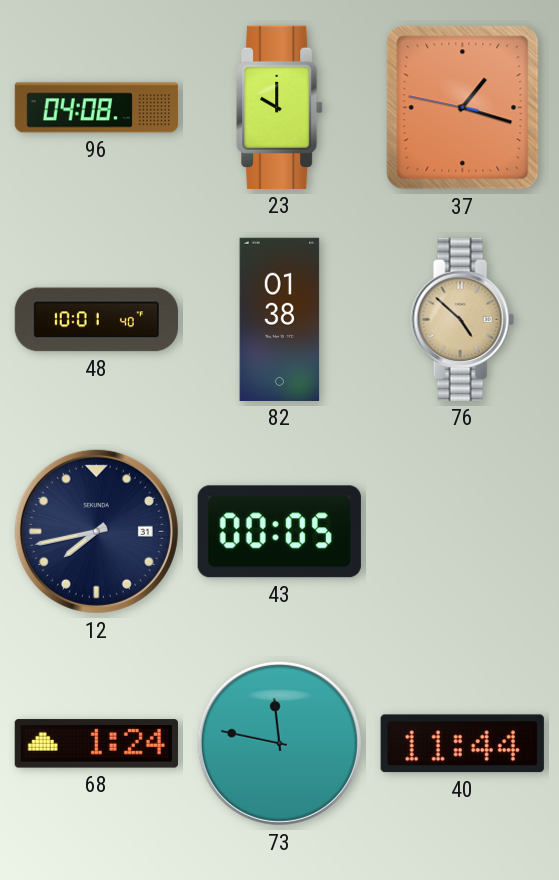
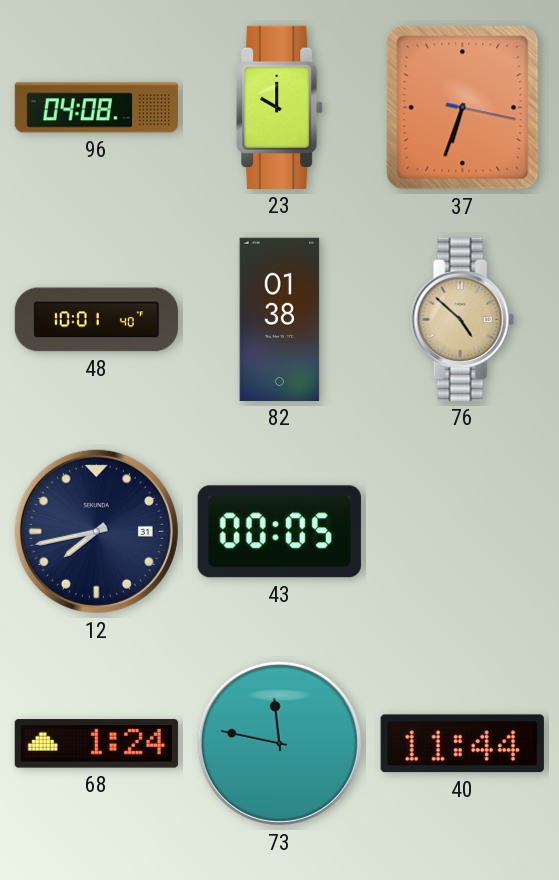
37: 1:17 -> 6:33
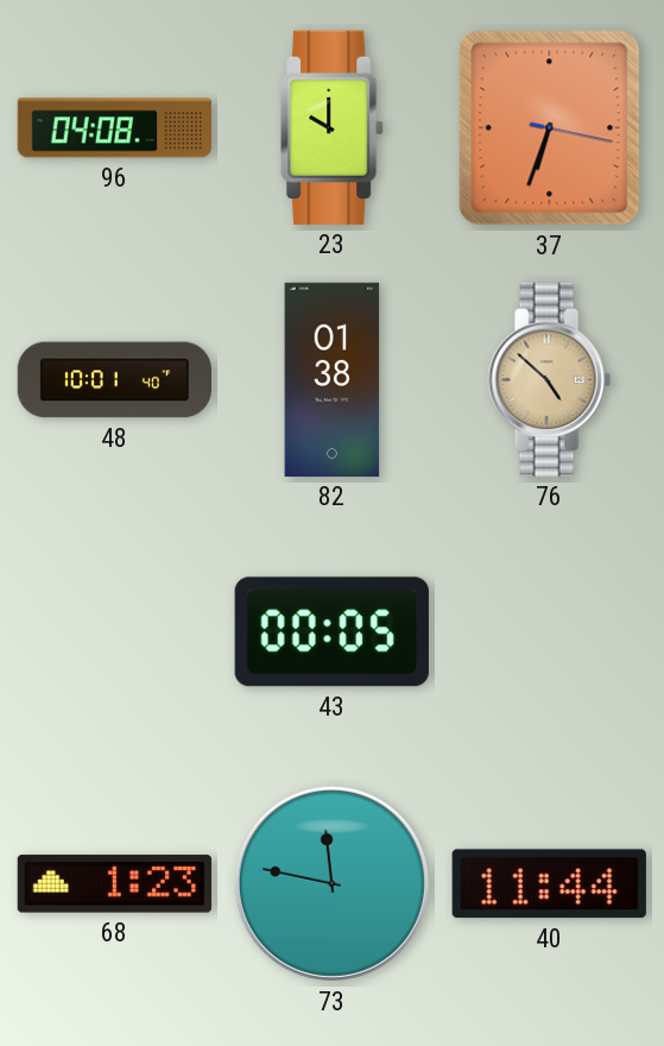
12: 7:43 -> none
68: 1:24 -> 1:23
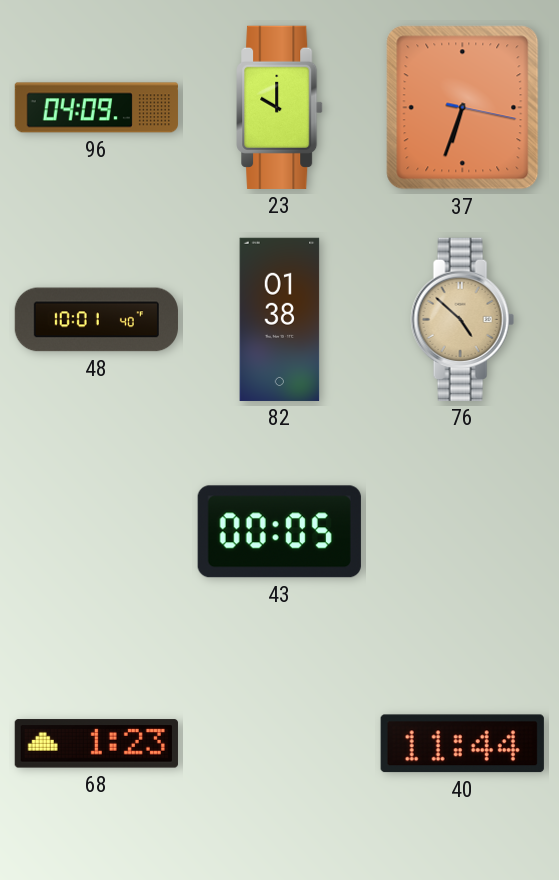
96: 04:08 -> 04:09
73: 11:47 -> none
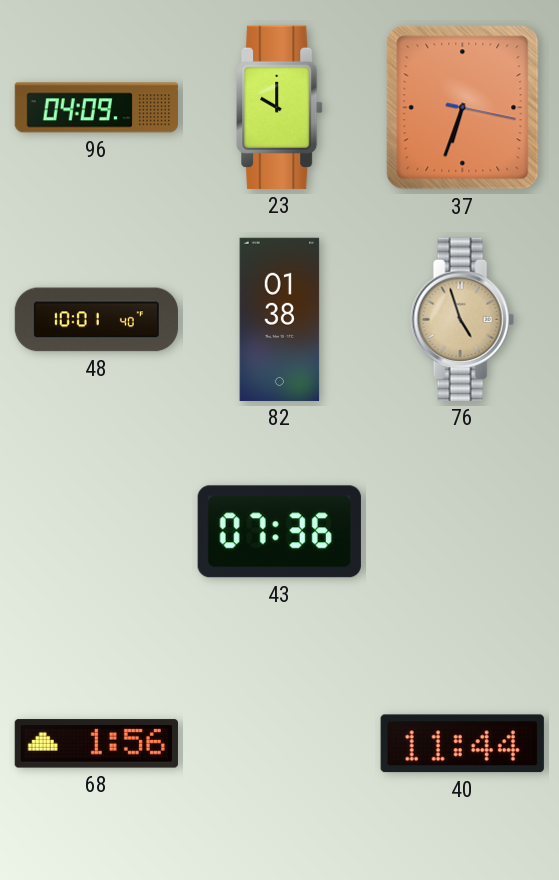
76: 4:52 -> 4:57
43: 00:05 -> 07:36
68: 1:23 -> 1:56
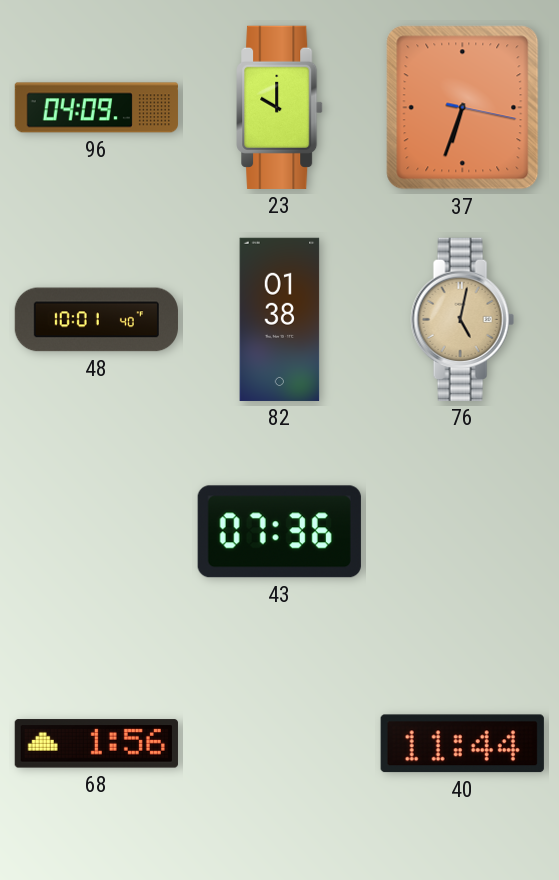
76: 4:57 -> 5:02
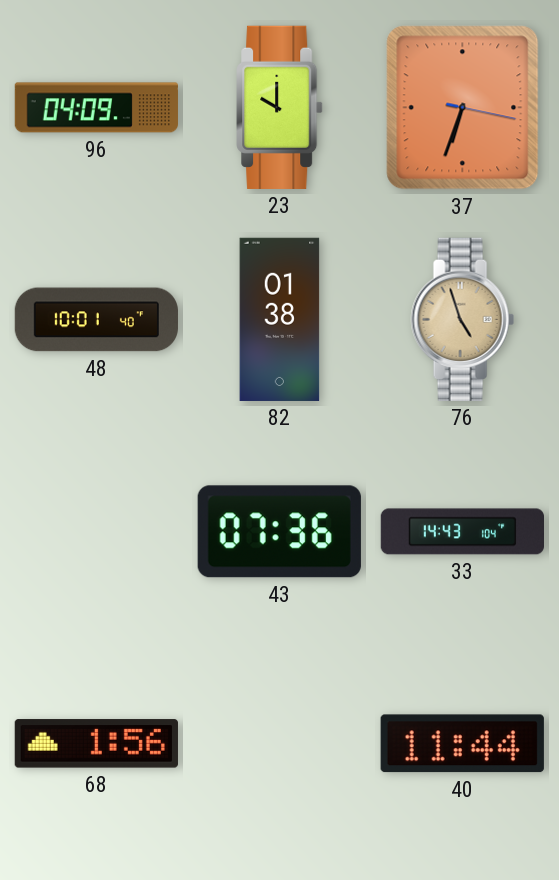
76: 5:02 -> 4:57
33: none -> 14:43
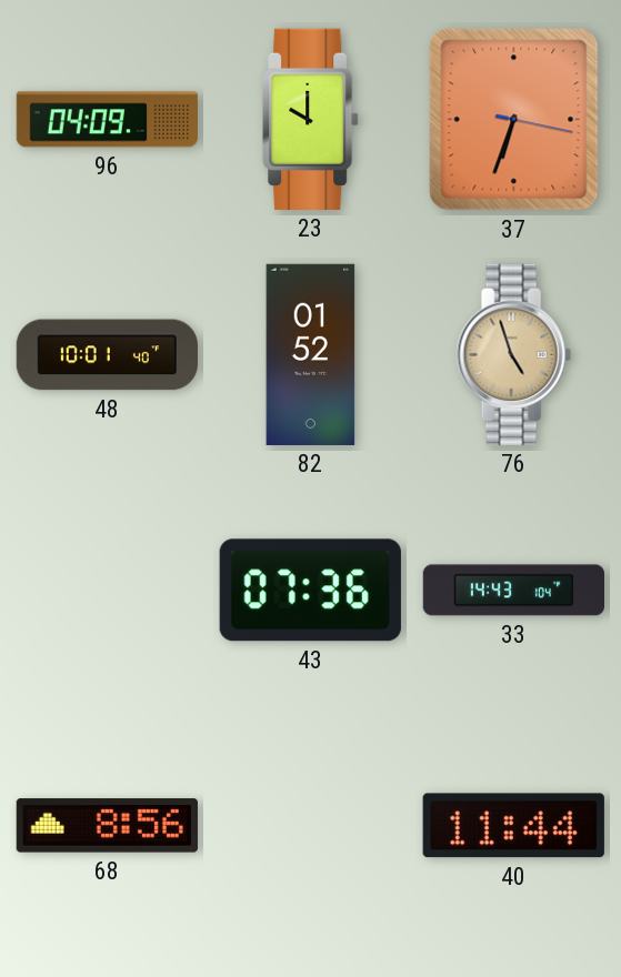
82: 01:38 -> 01:52
68: 1:56 -> 8:56
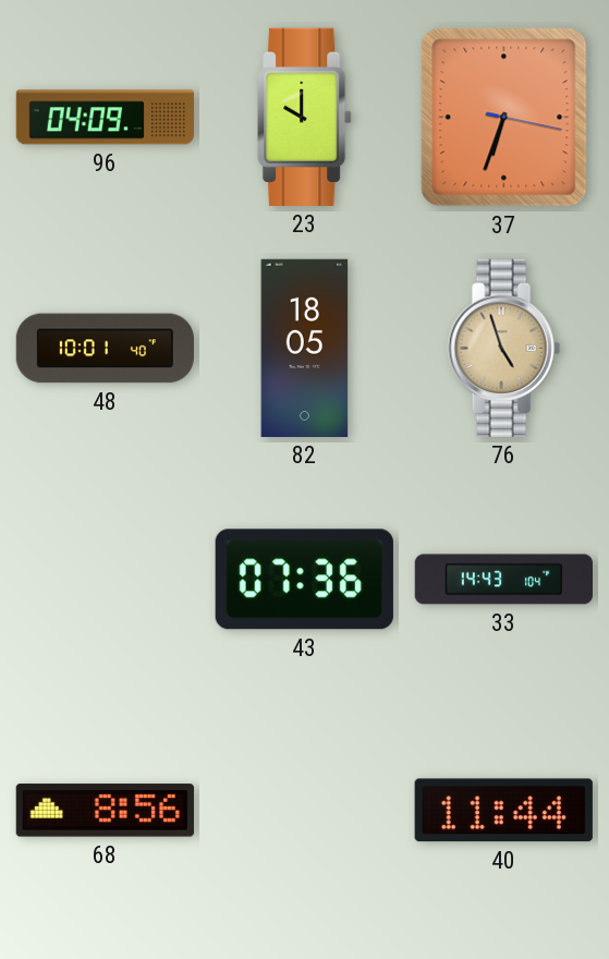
82: 01:52 -> 18:05
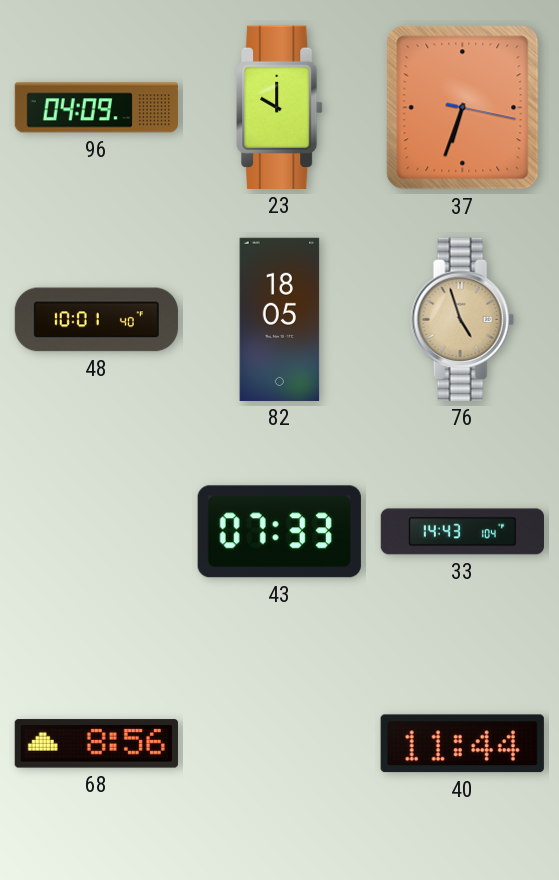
43: 07:36 -> 07:33
